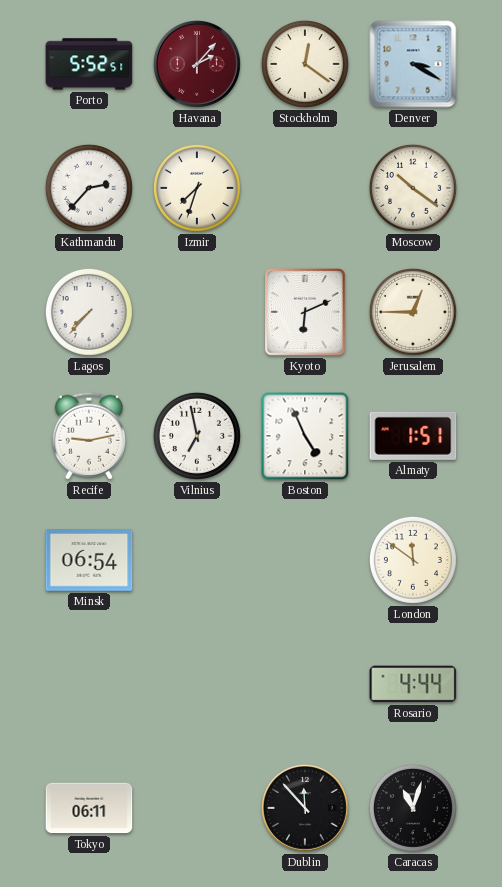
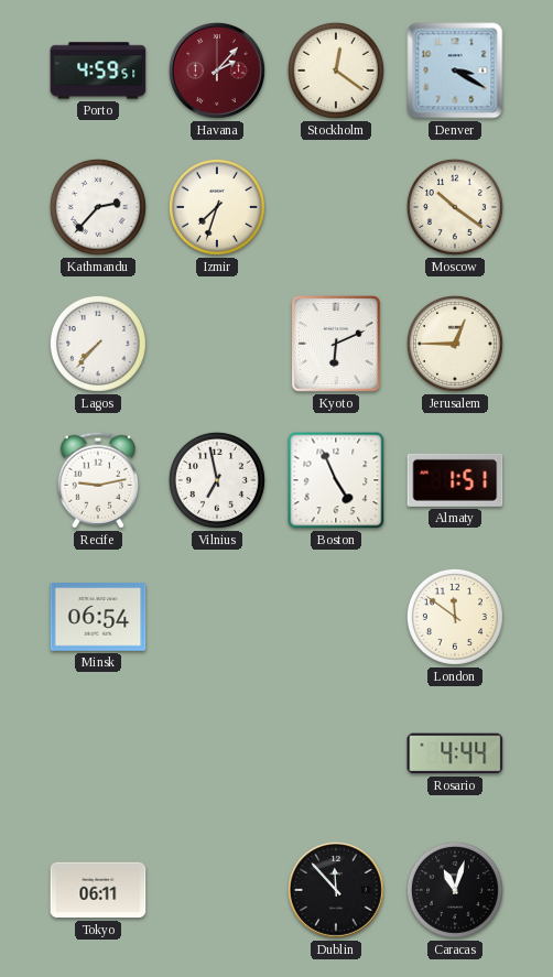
Porto: 5:52 -> 4:59
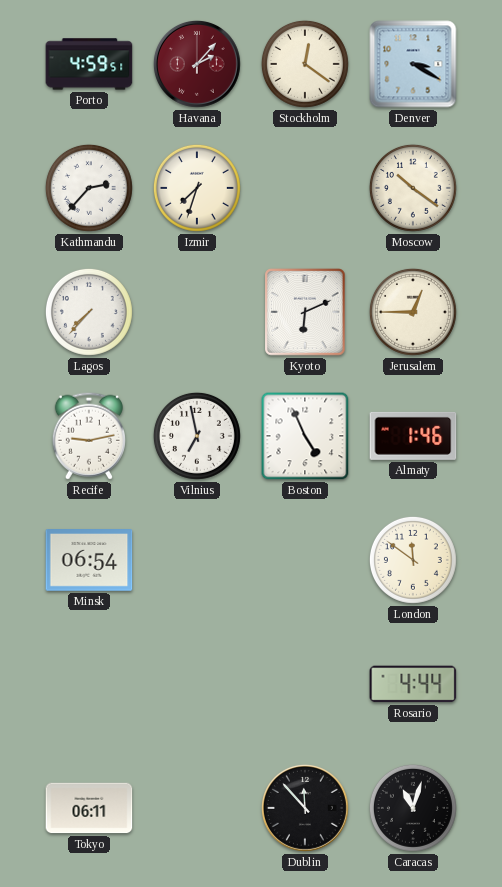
Almaty: 1:51 -> 1:46
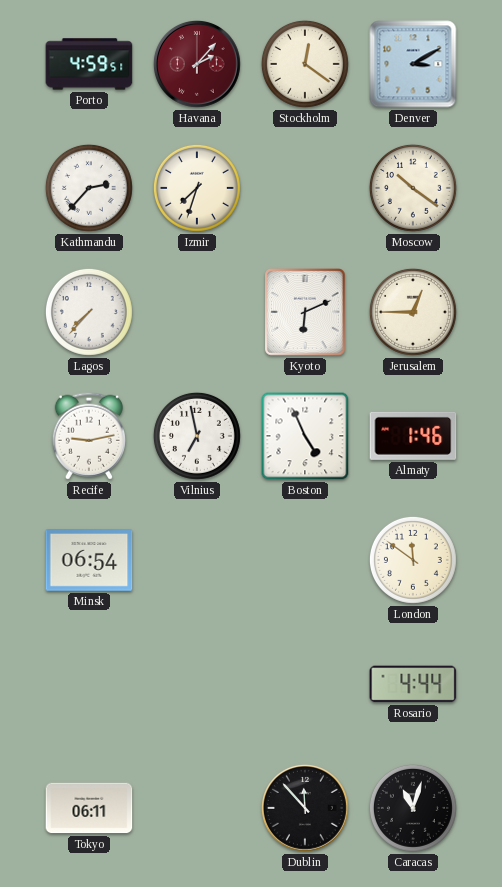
Denver: 3:20 -> 3:10
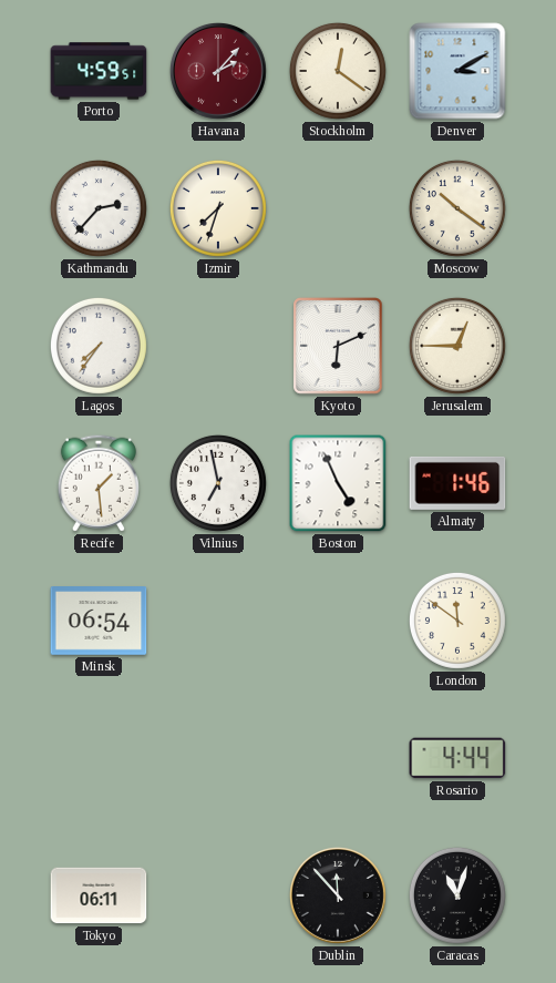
Lagos: 7:37 -> 7:36
Recife: 9:13 -> 1:29
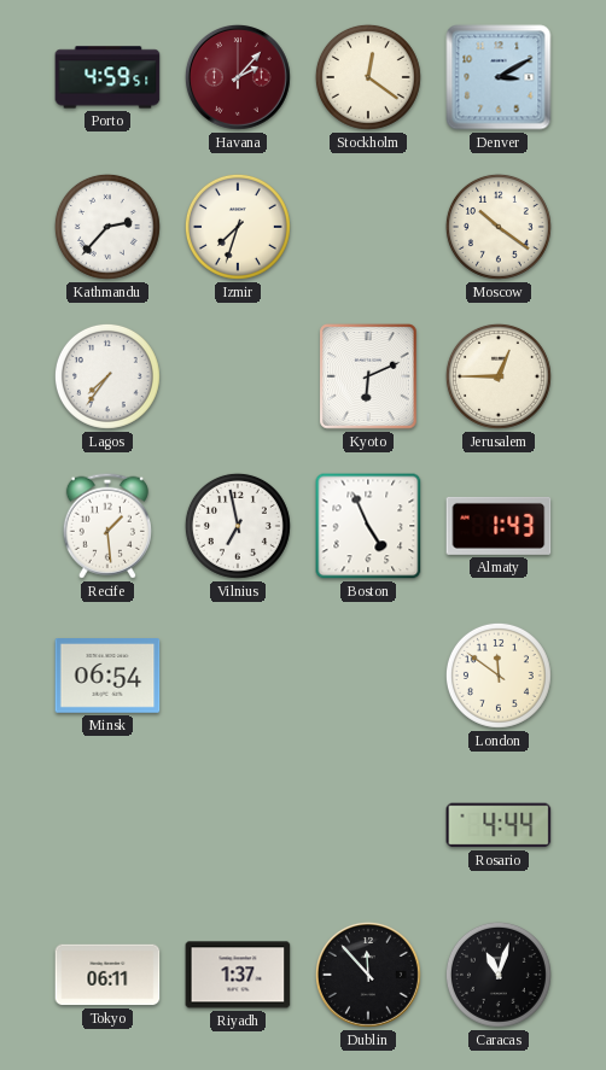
Almaty: 1:46 -> 1:43
Riyadh: none -> 1:37
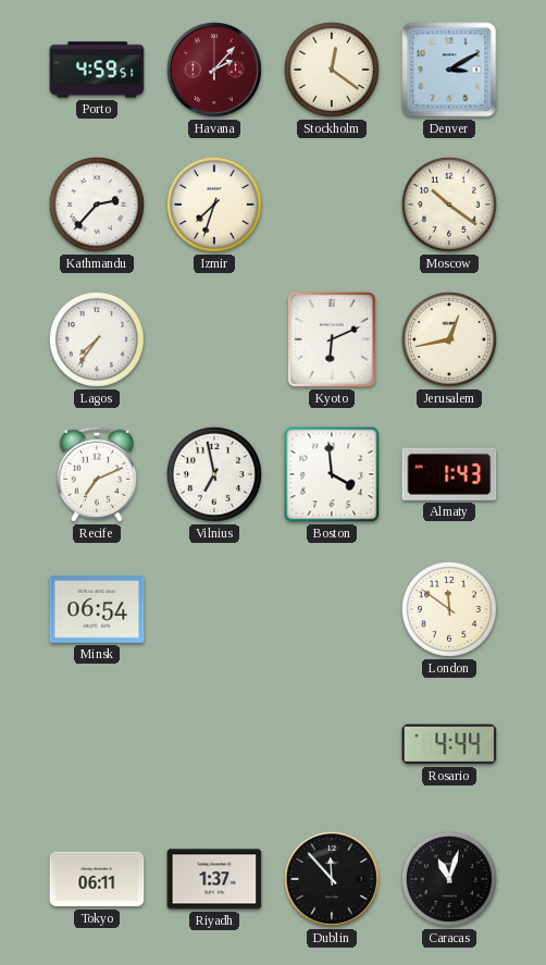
Jerusalem: 12:45 -> 12:43
Recife: 1:29 -> 7:11
Boston: 4:56 -> 3:59
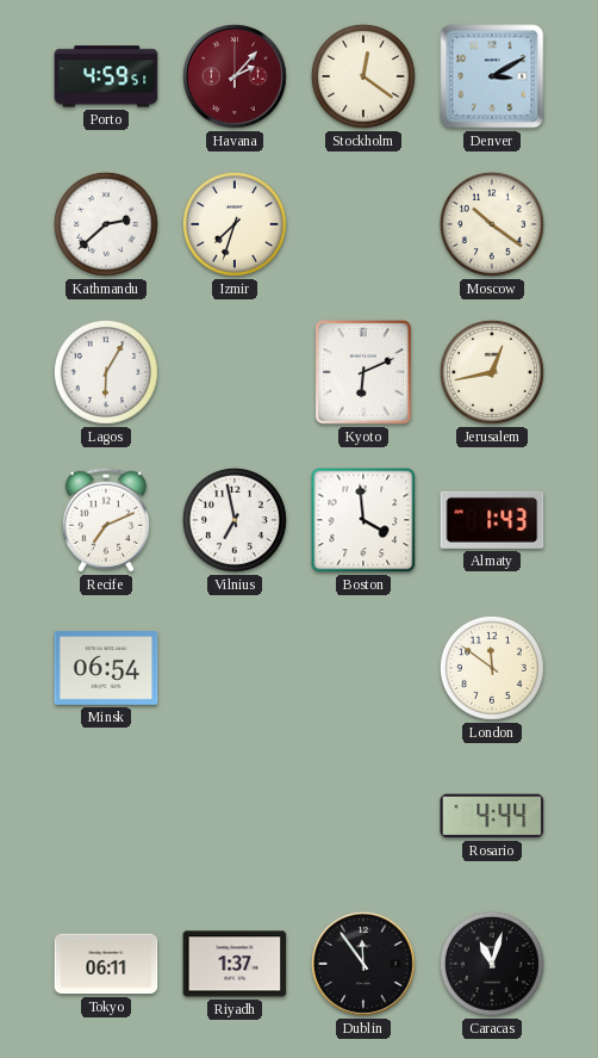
Kathmandu: 2:37 -> 2:38
Lagos: 7:36 -> 6:05
Dublin: 11:53 -> 11:54
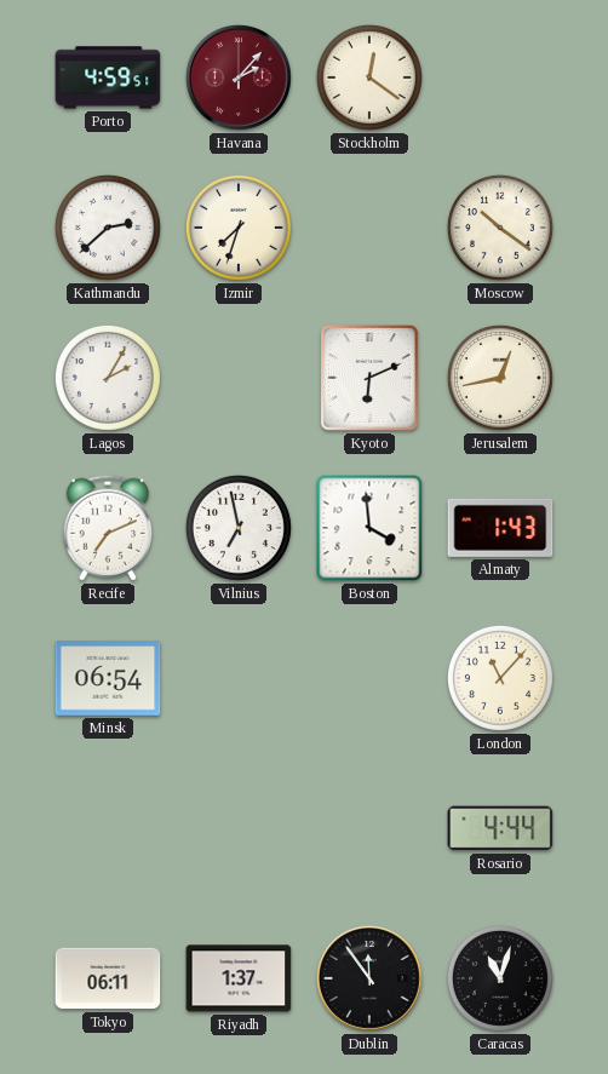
Denver: 3:10 -> none
Lagos: 6:05 -> 2:05
London: 11:51 -> 11:07
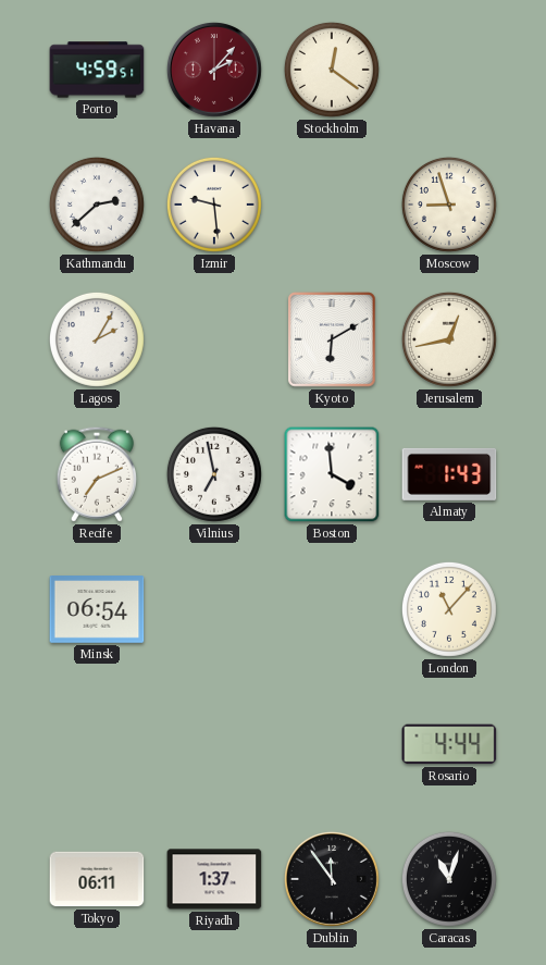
Izmir: 7:33 -> 9:29
Moscow: 10:21 -> 8:57
Kyoto: 6:11 -> 6:10
